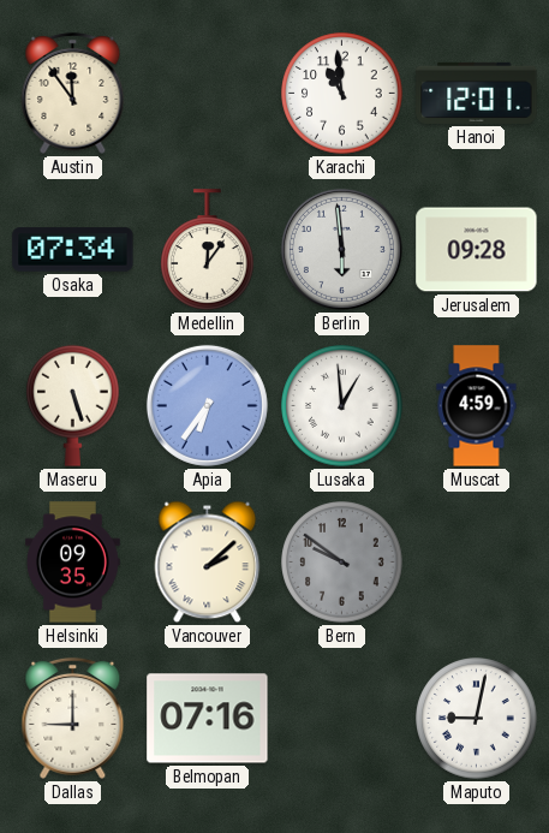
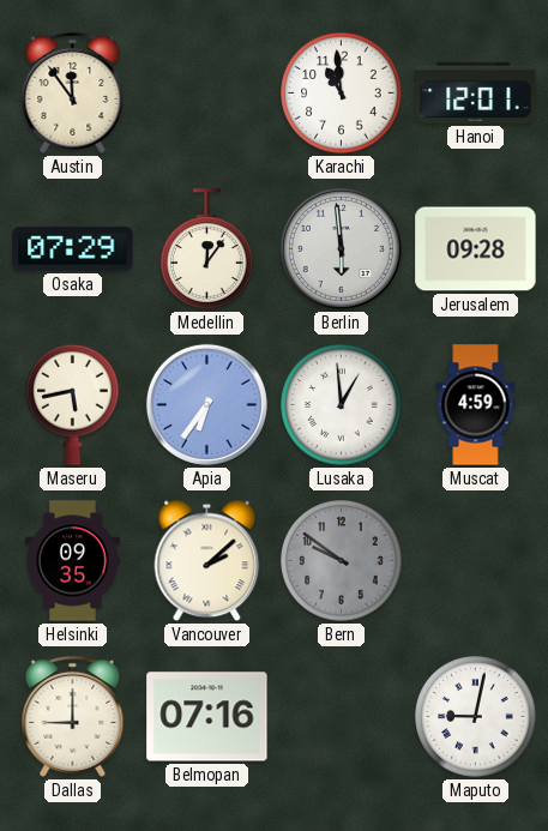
Osaka: 07:34 -> 07:29
Maseru: 5:27 -> 5:43
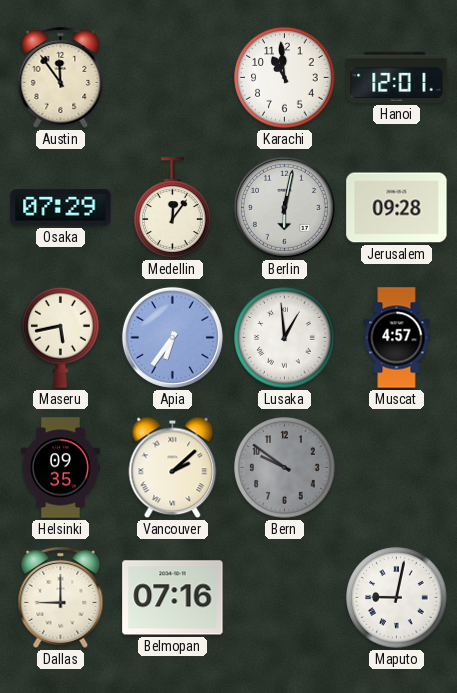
Berlin: 5:59 -> 6:02
Muscat: 4:59 -> 4:57
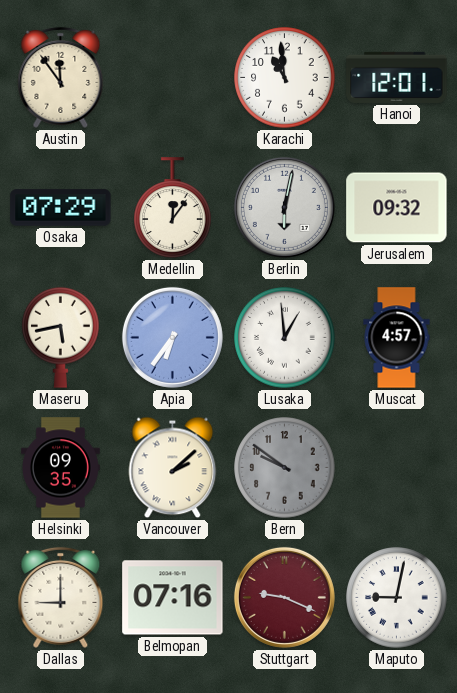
Jerusalem: 09:28 -> 09:32
Stuttgart: none -> 9:19
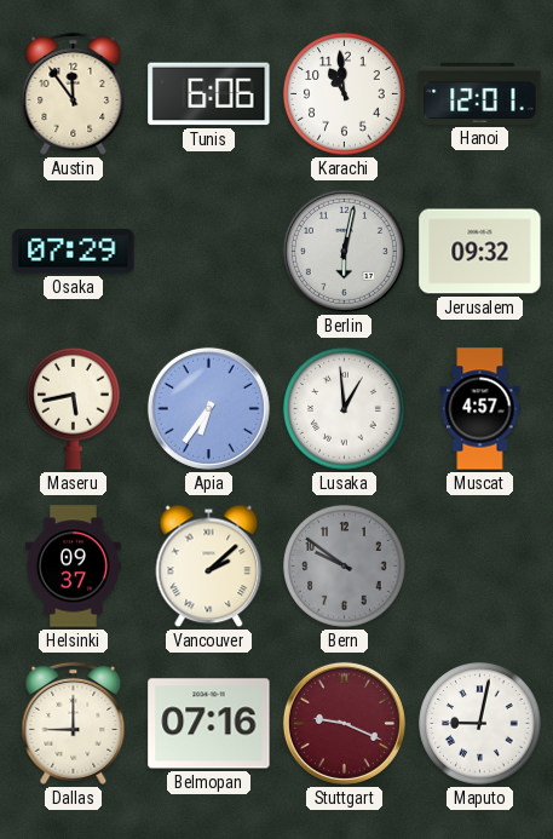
Tunis: none -> 6:06
Medellin: 12:06 -> none
Helsinki: 09:35 -> 09:37
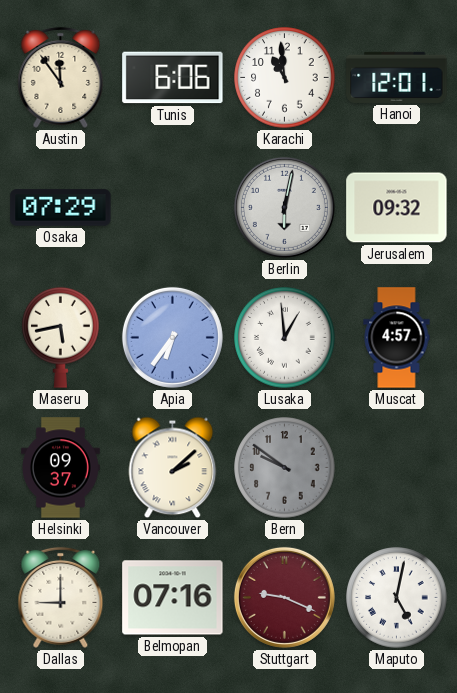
Maputo: 9:02 -> 5:02
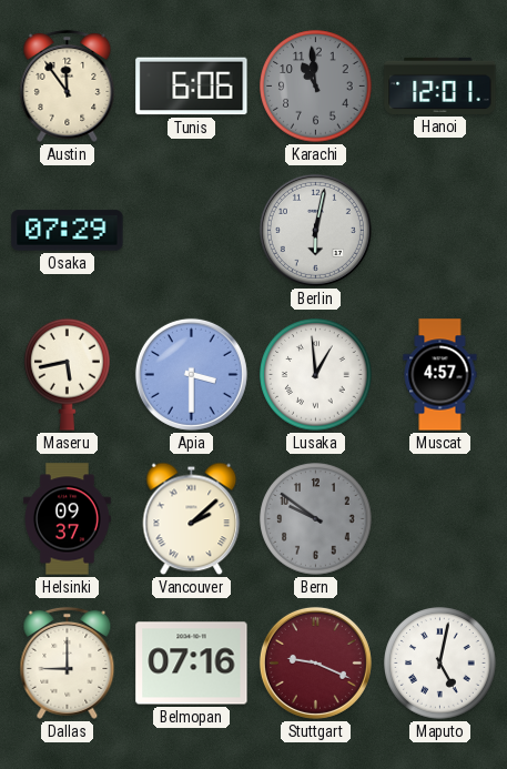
Karachi dial: white -> grey
Jerusalem: 09:32 -> none
Apia: 6:36 -> 3:30
